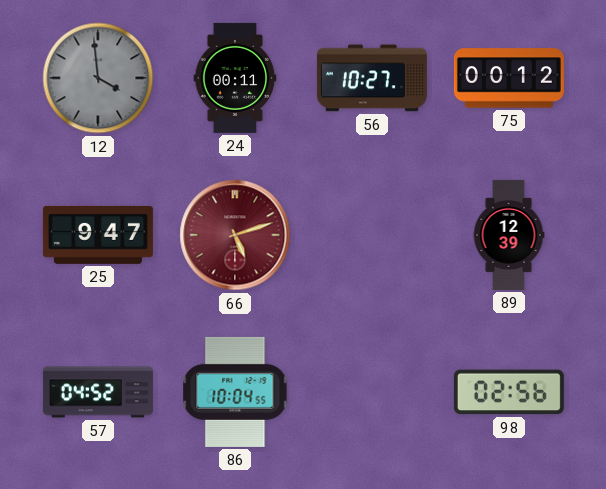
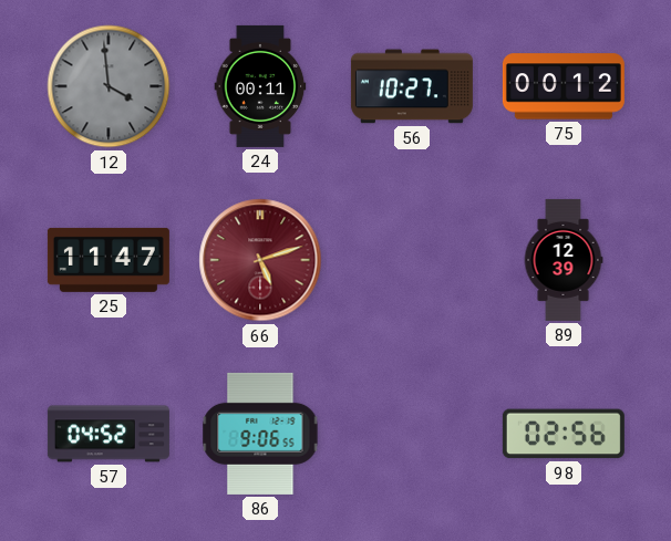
25: 9:47 -> 11:47
86: 10:04 -> 9:06
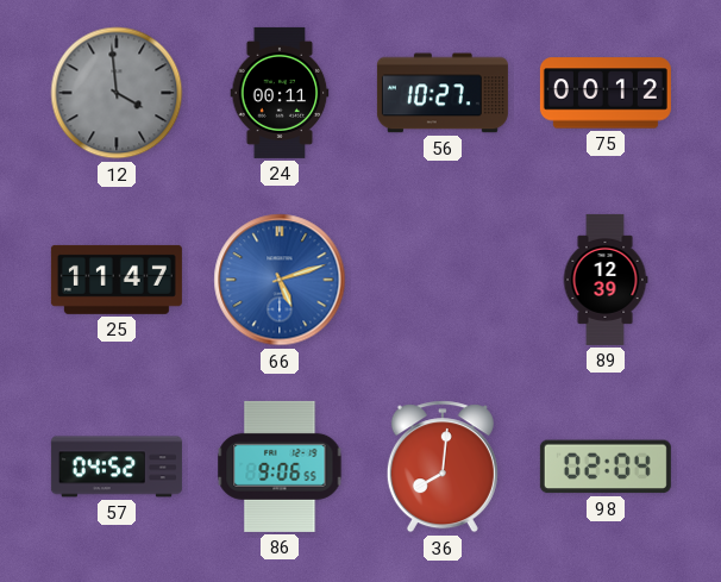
66 dial: burgundy -> blue
36: none -> 8:01
98: 02:56 -> 02:04
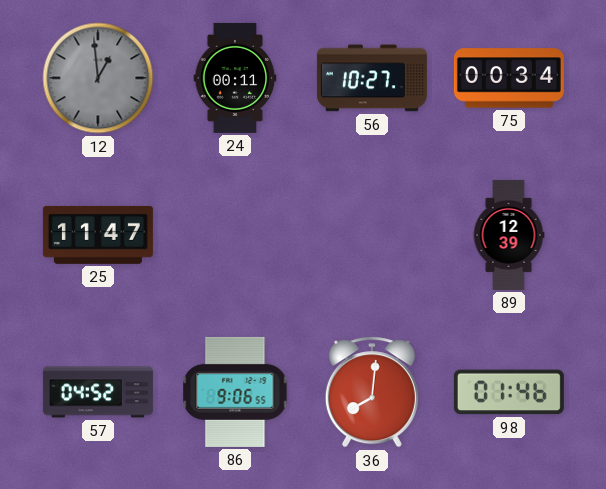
12: 3:59 -> 12:59
75: 00:12 -> 00:34
66: 5:12 -> none
98: 02:04 -> 01:46
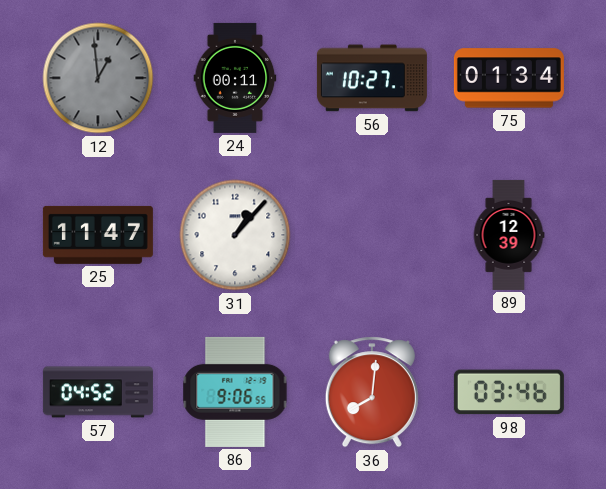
75: 00:34 -> 01:34
31: none -> 1:07
98: 01:46 -> 03:46
